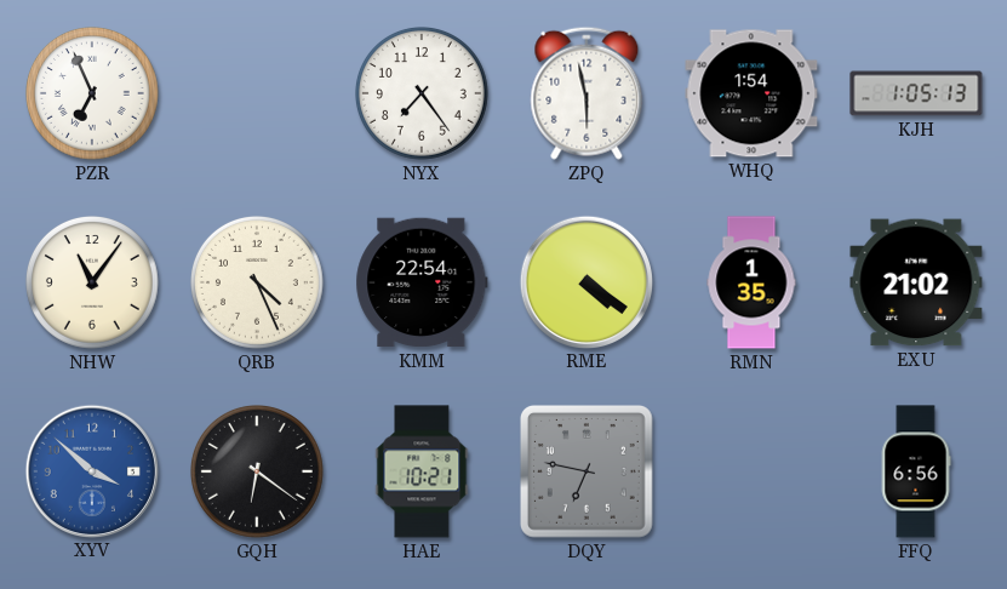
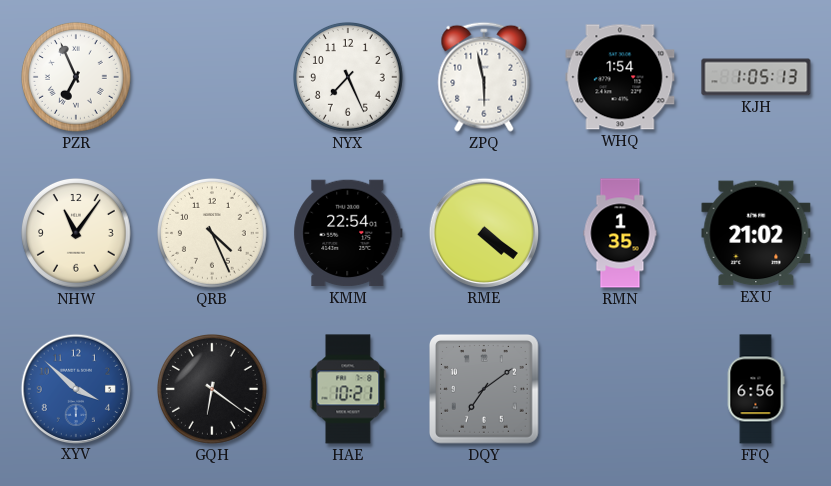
NYX: 7:24 -> 7:26
DQY: 6:47 -> 7:09
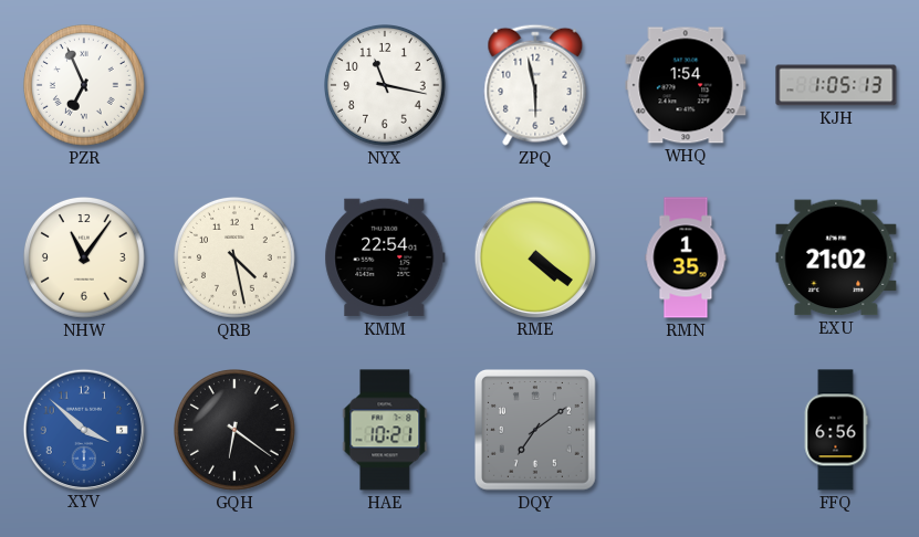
NYX: 7:26 -> 11:17
QRB: 4:26 -> 4:28
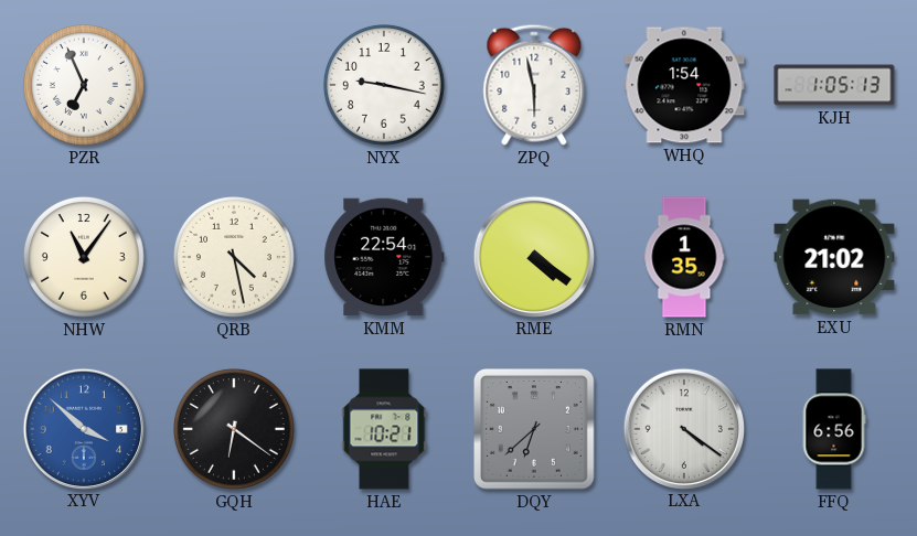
NYX: 11:17 -> 9:17
DQY: 7:09 -> 6:38
LXA: none -> 4:21
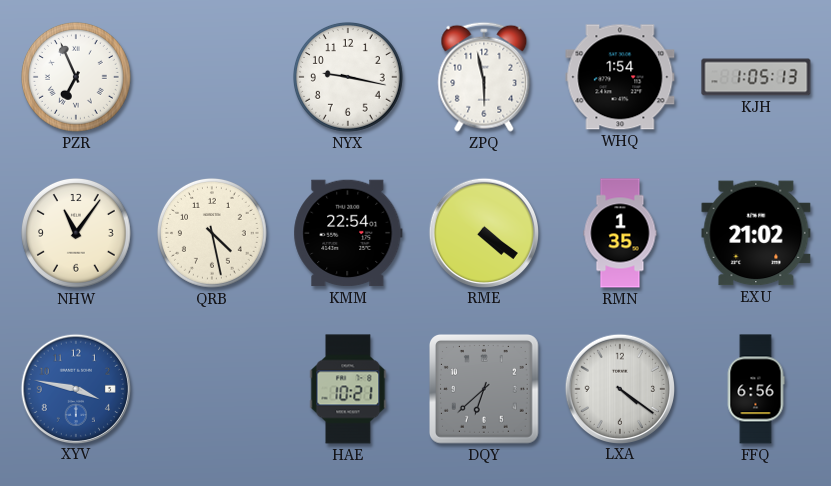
XYV: 3:52 -> 3:47
GQH: 6:21 -> none
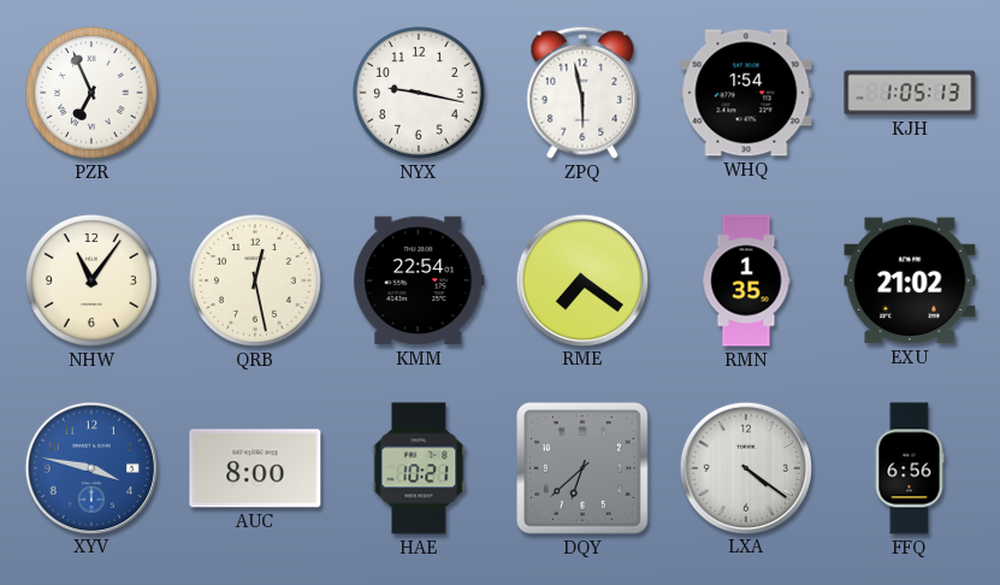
QRB: 4:28 -> 12:28
RME: 4:21 -> 7:21
AUC: none -> 8:00
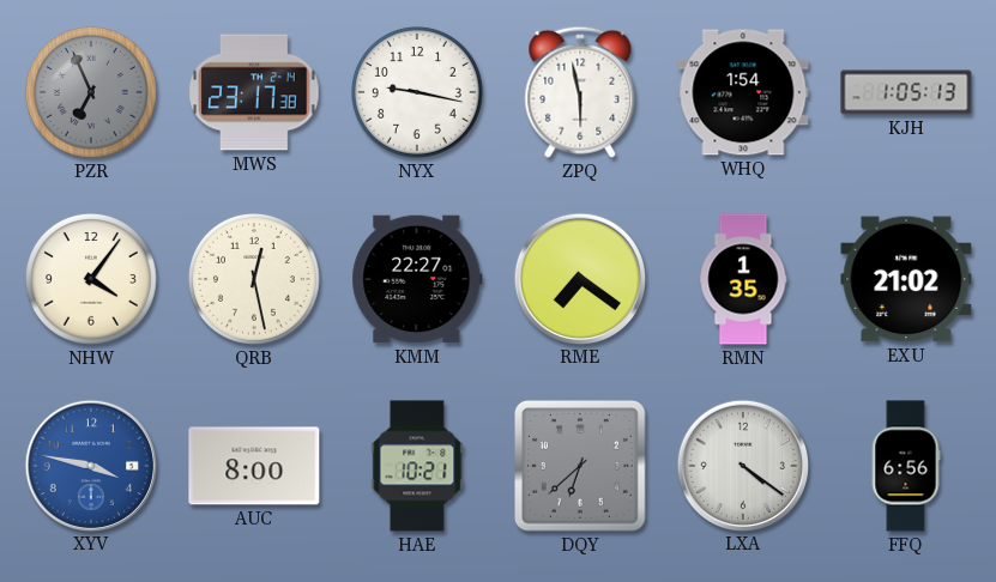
PZR dial: white -> grey
MWS: none -> 23:17
NHW: 11:06 -> 4:06
KMM: 22:54 -> 22:27
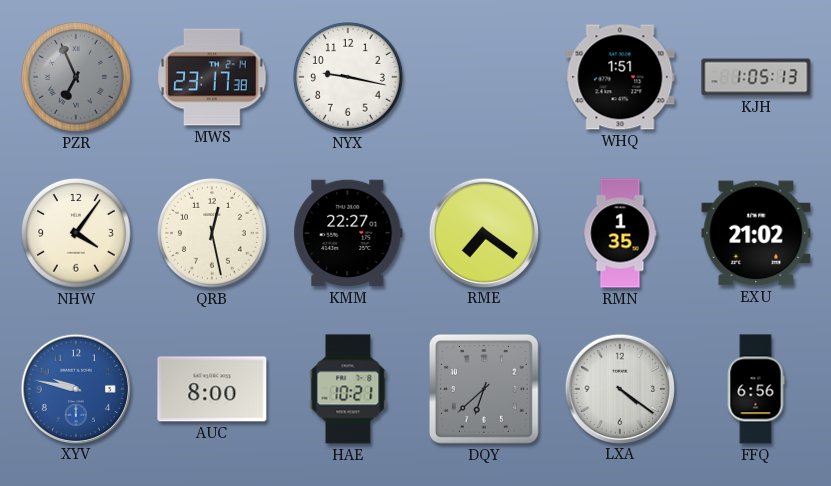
ZPQ: 5:58 -> none
WHQ: 1:54 -> 1:51
XYV: 3:47 -> 9:47
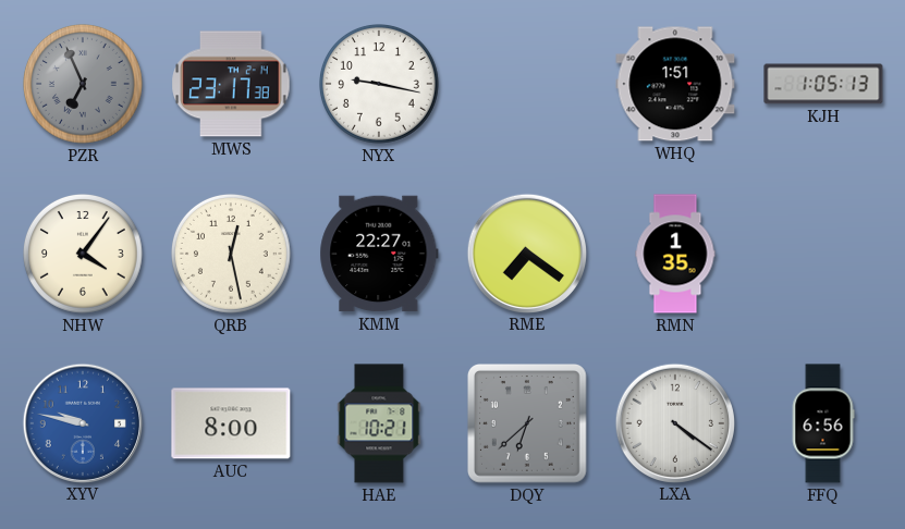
EXU: 21:02 -> none
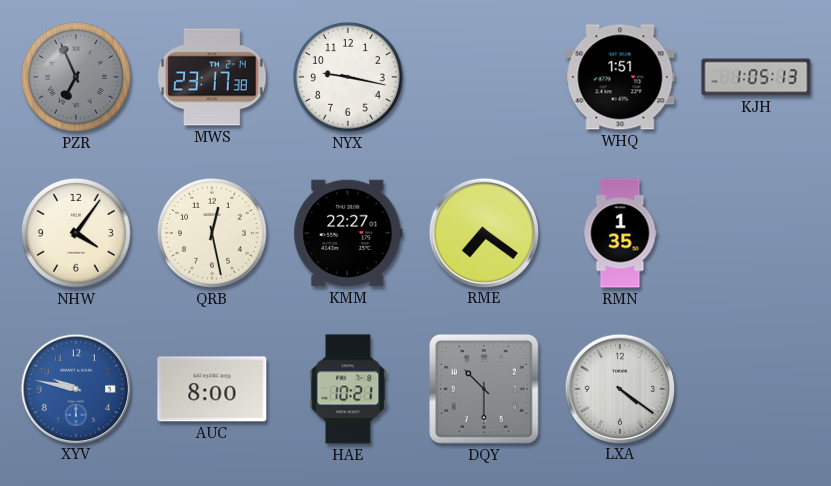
DQY: 6:38 -> 10:30
FFQ: 6:56 -> none
